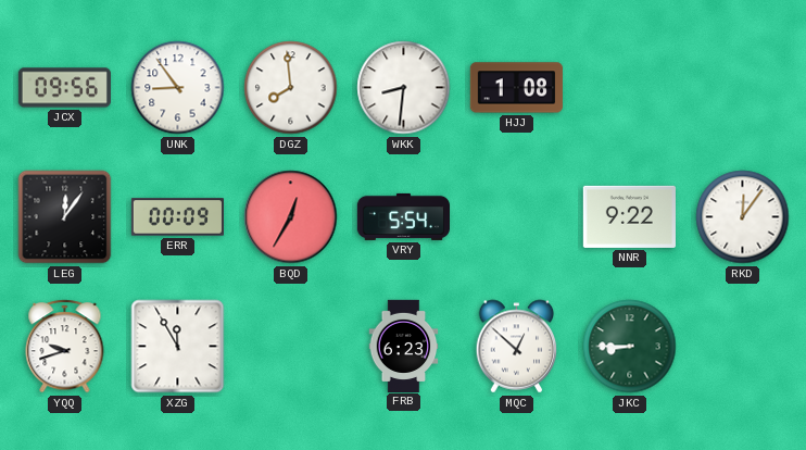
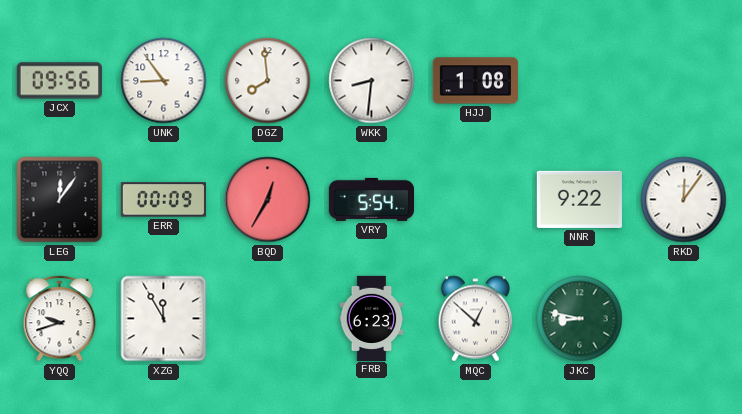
JKC: 8:45 -> 8:47
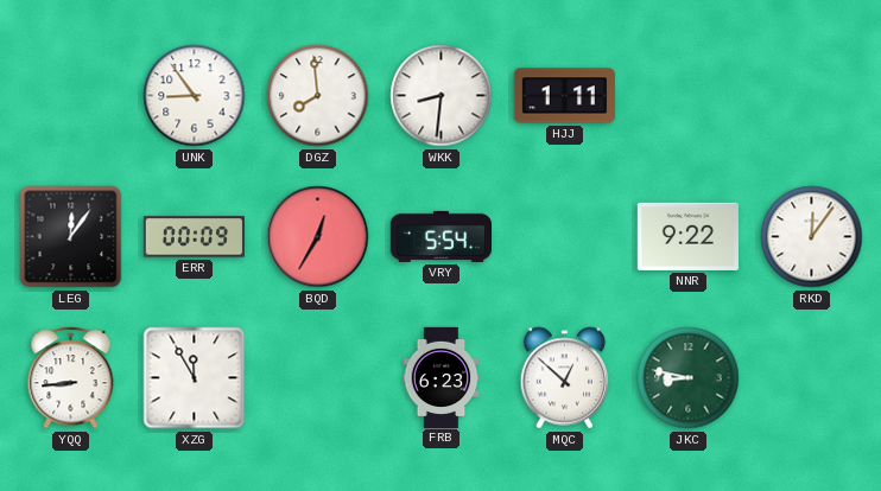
JCX: 09:56 -> none
HJJ: 1:08 -> 1:11
YQQ: 9:42 -> 8:44
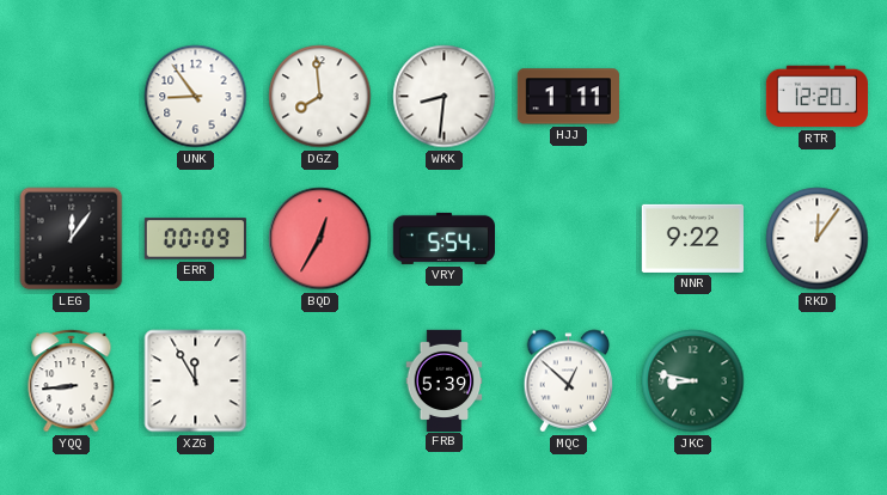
RTR: none -> 12:20
FRB: 6:23 -> 5:39
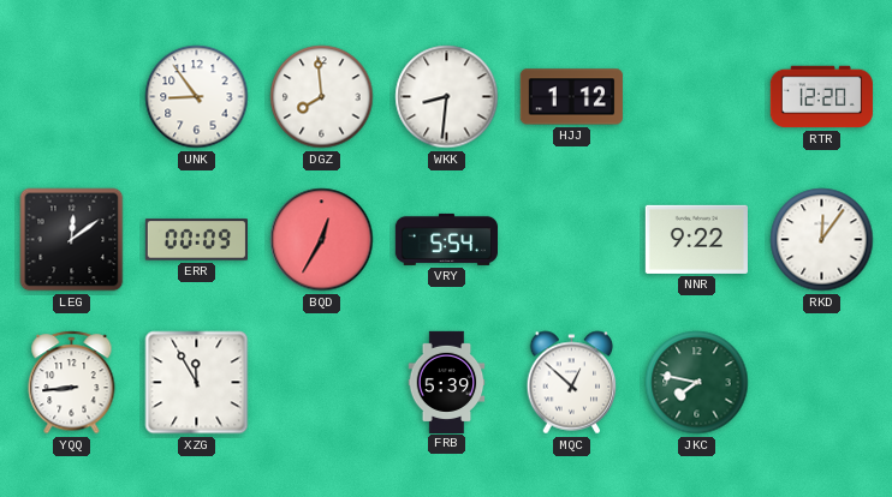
HJJ: 1:11 -> 1:12
LEG: 12:06 -> 12:09
JKC: 8:47 -> 7:47
